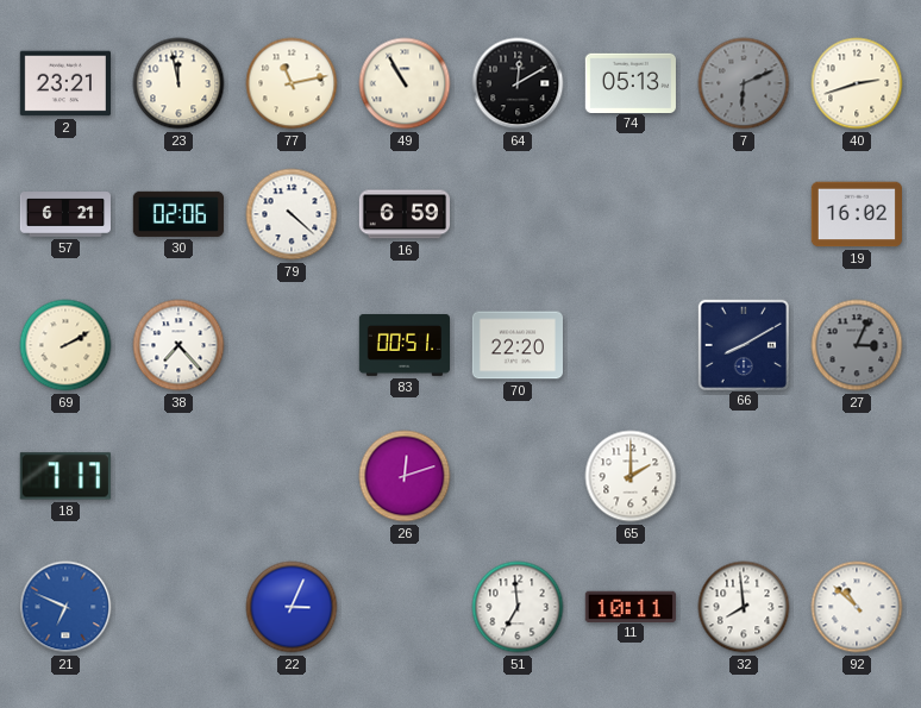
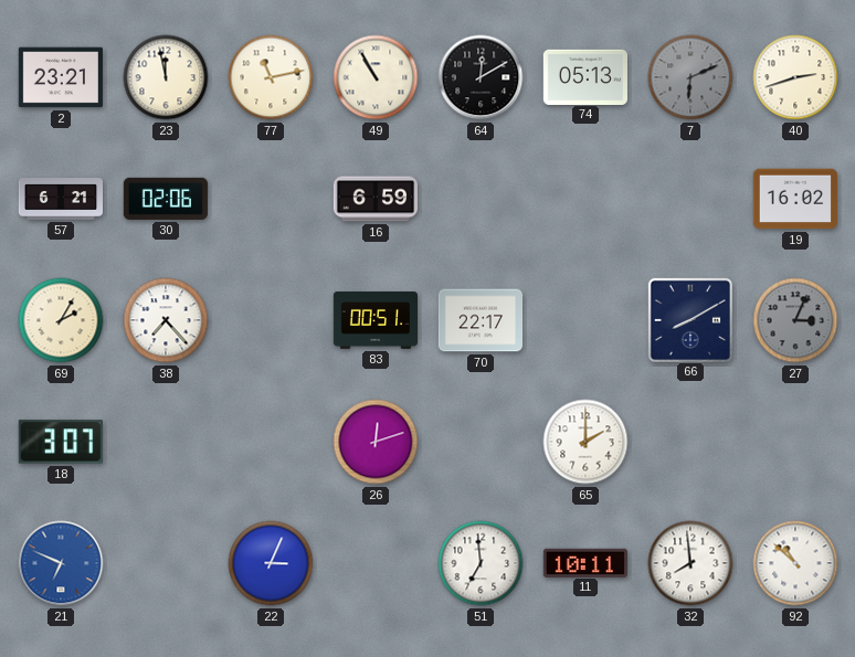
79: 4:22 -> none
69: 2:10 -> 2:05
70: 22:20 -> 22:17
18: 7:17 -> 3:07
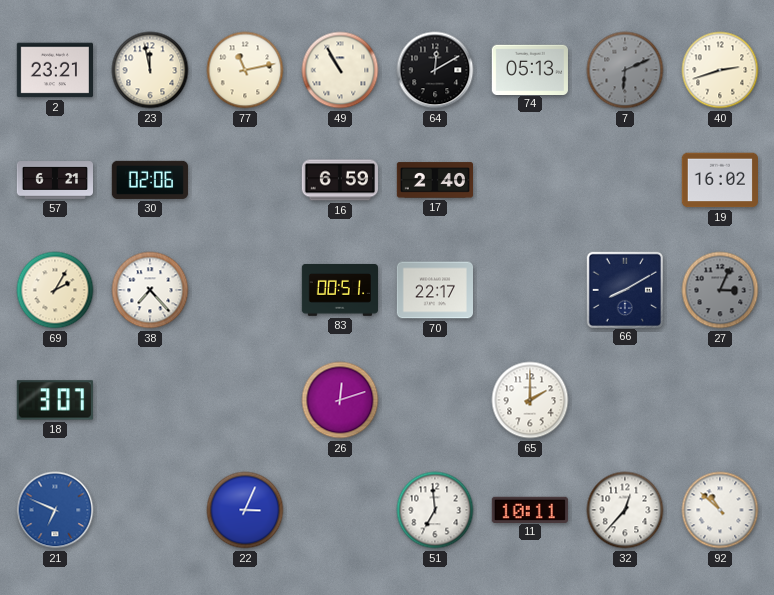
17: none -> 2:40
32: 7:59 -> 12:37
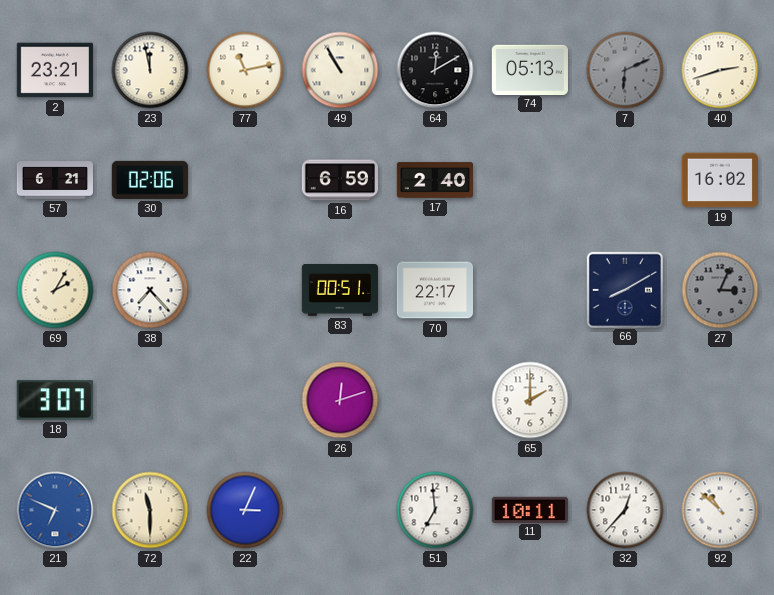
72: none -> 11:30
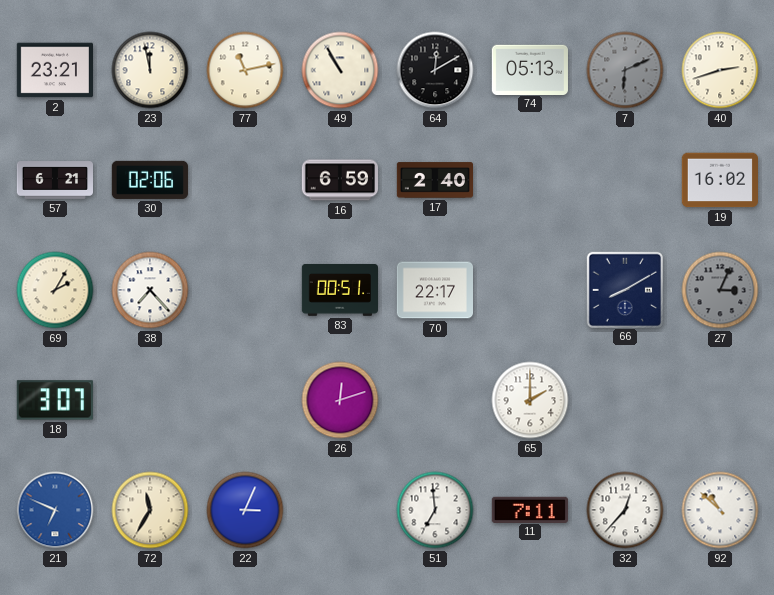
72: 11:30 -> 11:35
11: 10:11 -> 7:11
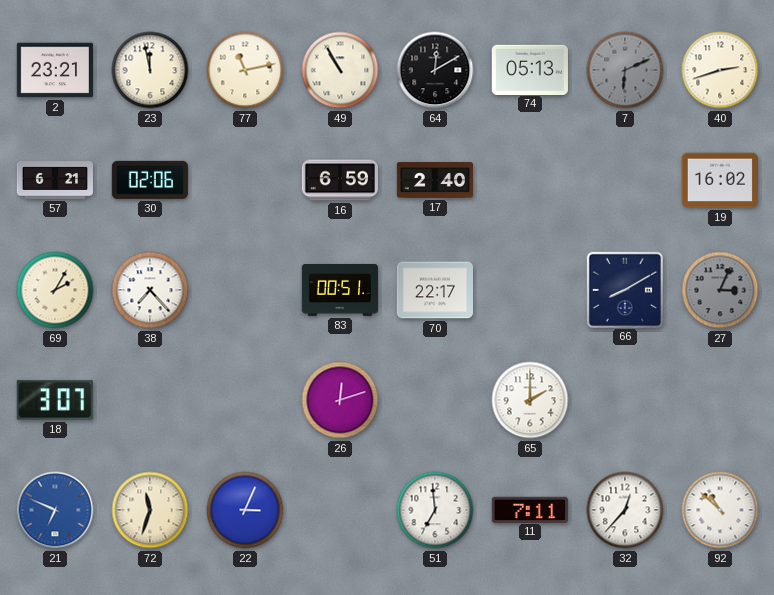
72: 11:35 -> 11:33
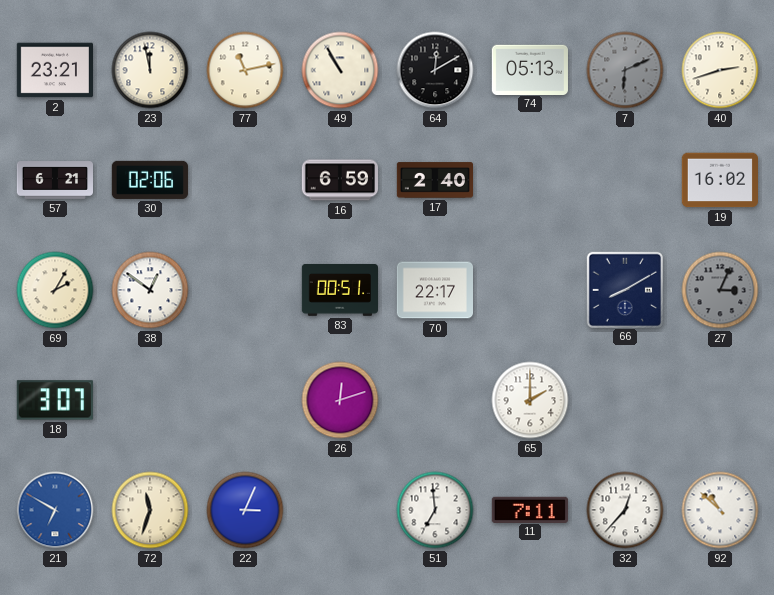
38: 7:23 -> 12:51
21: 6:49 -> 6:50
